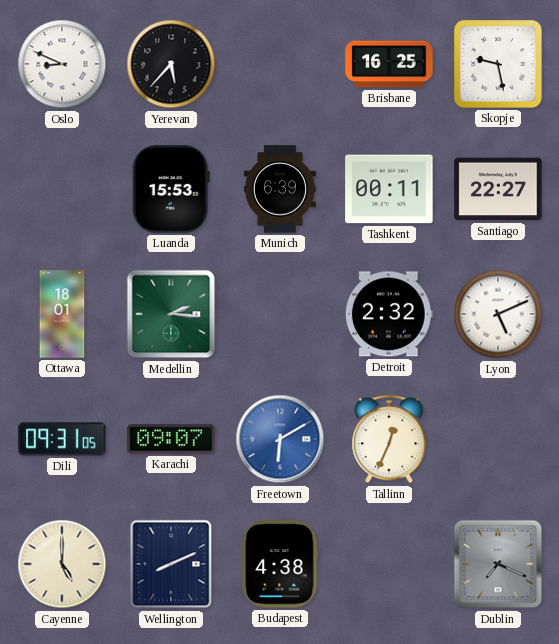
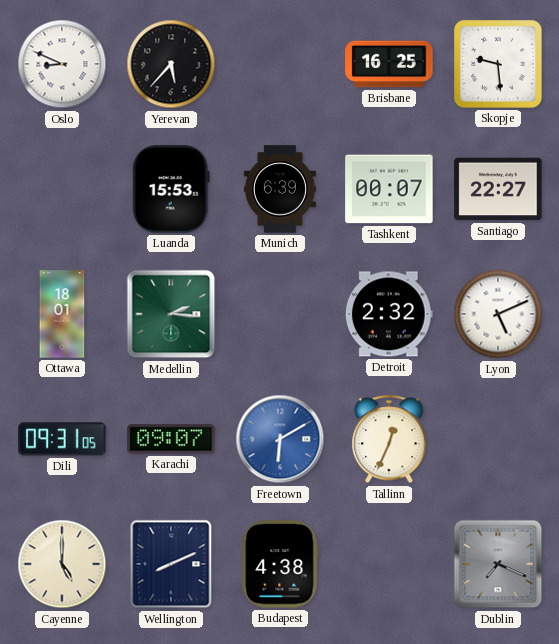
Skopje: 9:28 -> 9:29
Tashkent: 00:11 -> 00:07
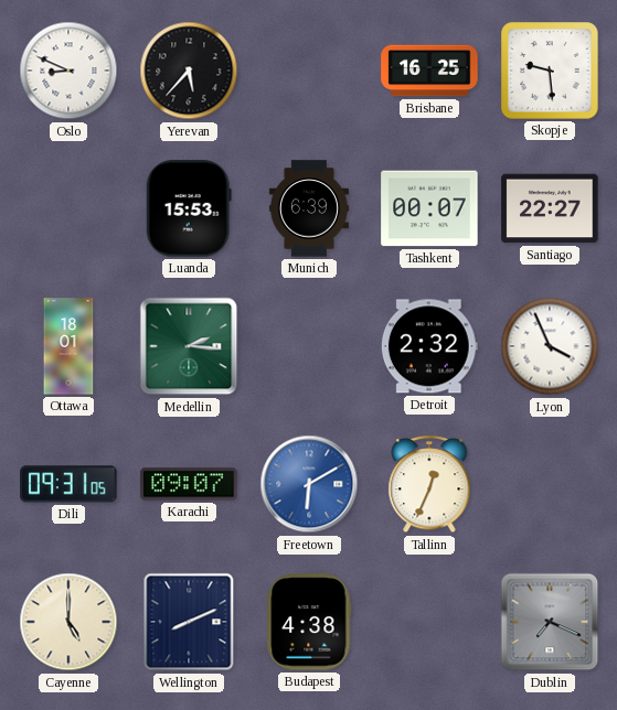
Lyon: 5:11 -> 3:56
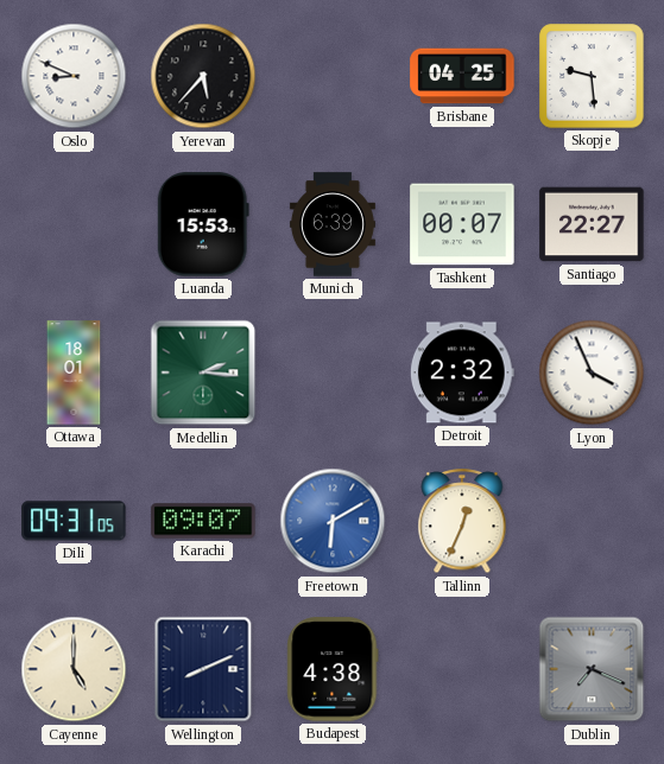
Brisbane: 16:25 -> 04:25
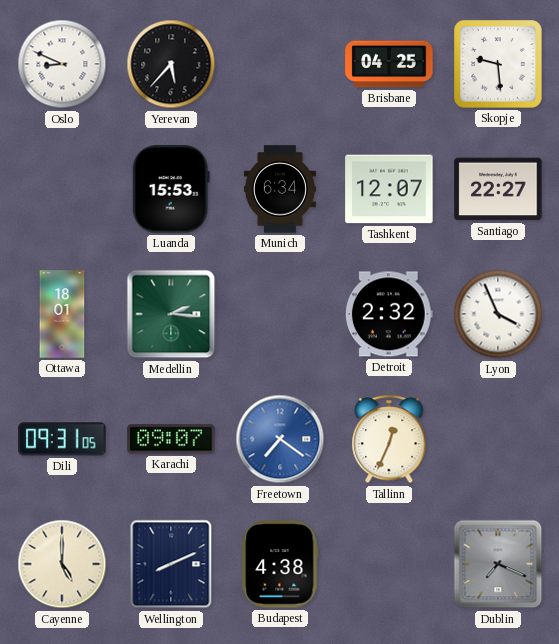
Munich: 6:39 -> 6:34
Tashkent: 00:07 -> 12:07
Freetown: 6:10 -> 7:21
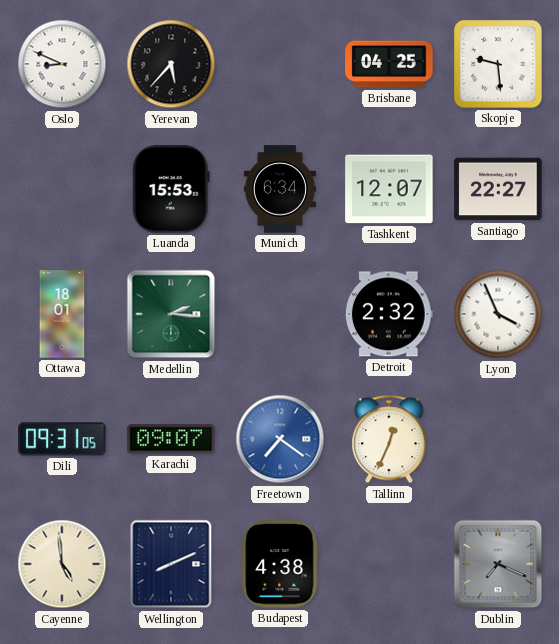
Cayenne: 5:00 -> 4:59
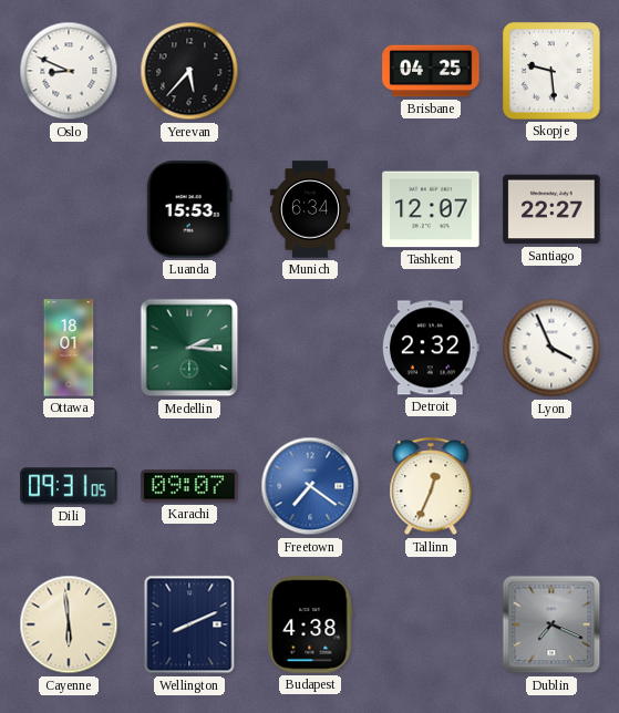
Cayenne: 4:59 -> 5:59
